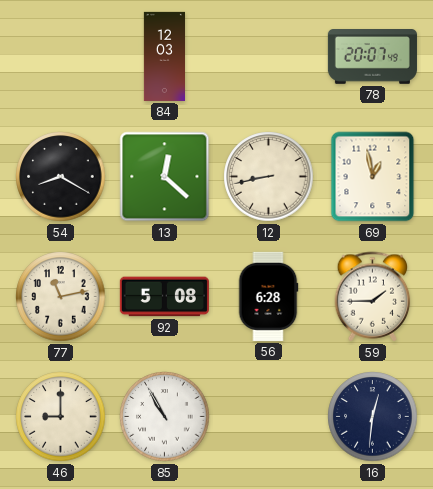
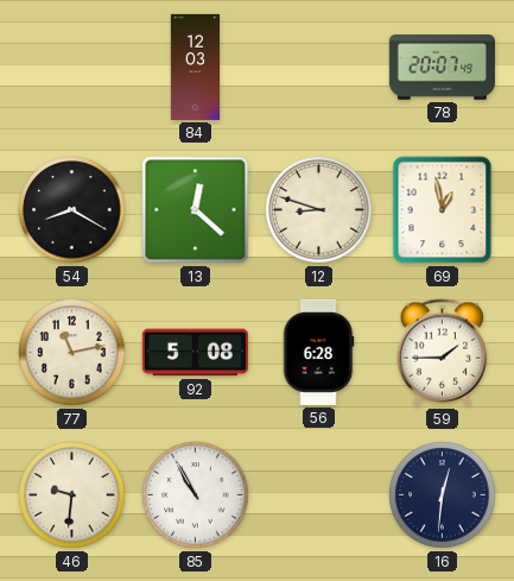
12: 8:43 -> 8:48
46: 9:00 -> 9:31
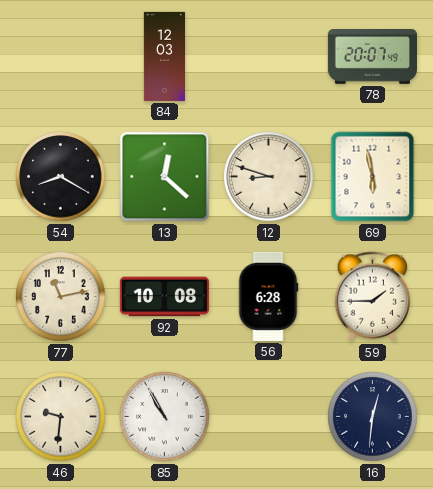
69: 12:58 -> 5:58
92: 5:08 -> 10:08
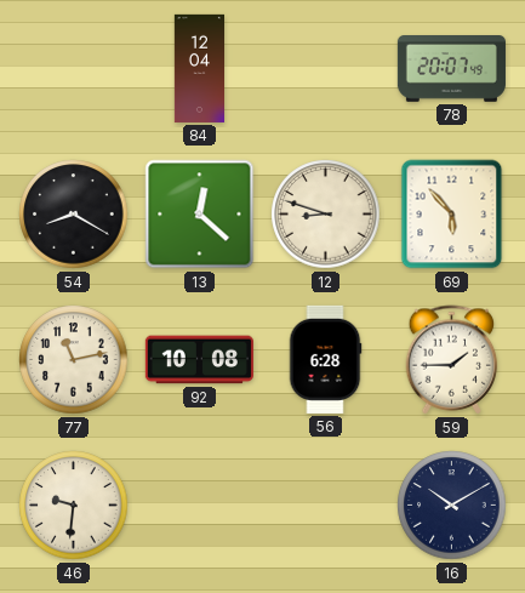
84: 12:03 -> 12:04
69: 5:58 -> 5:53
85: 10:55 -> none
16: 12:31 -> 10:10
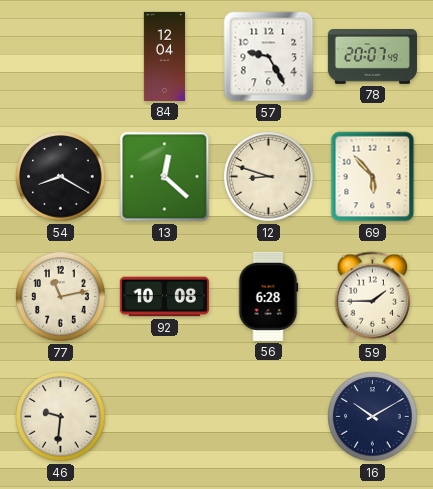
57: none -> 9:25
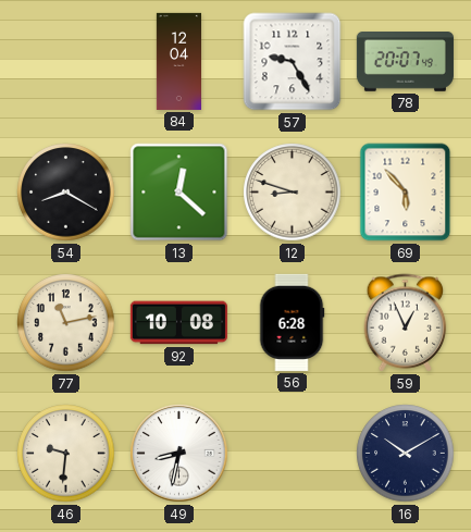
59: 1:45 -> 12:56
49: none -> 8:32
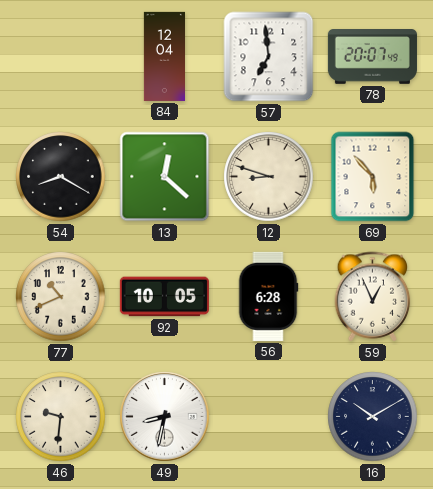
57: 9:25 -> 6:59
77: 11:13 -> 10:41
92: 10:08 -> 10:05
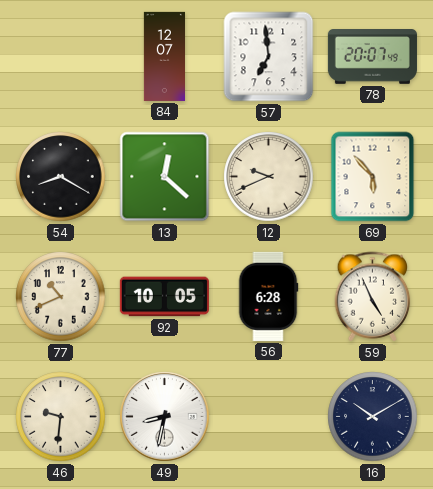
84: 12:04 -> 12:07
12: 8:48 -> 9:41
59: 12:56 -> 4:56
